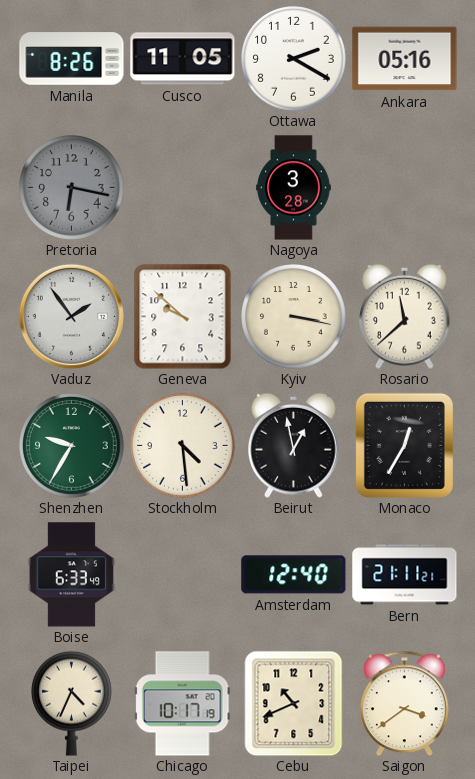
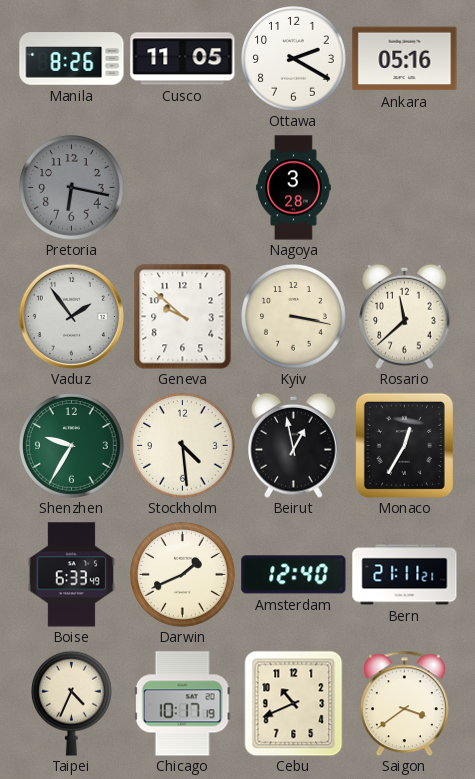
Darwin: none -> 1:41
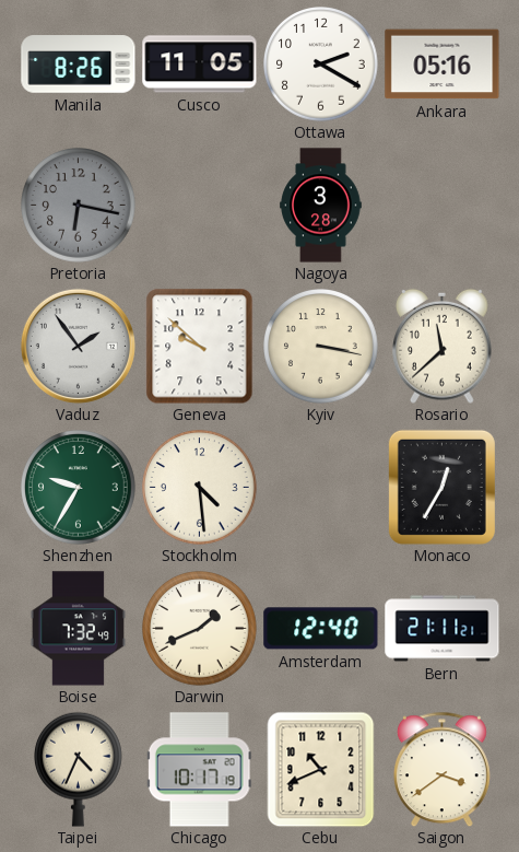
Beirut: 12:58 -> none
Boise: 6:33 -> 7:32
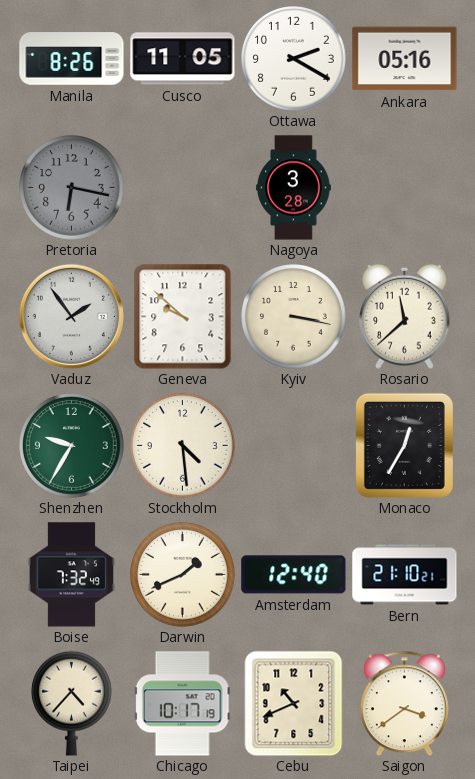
Bern: 21:11 -> 21:10
Taipei: 4:34 -> 4:37
